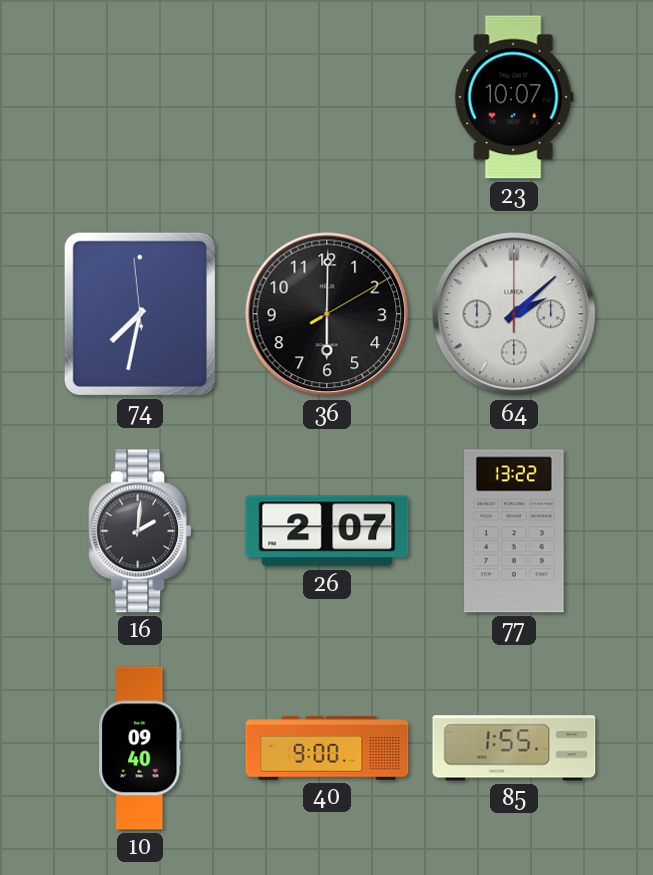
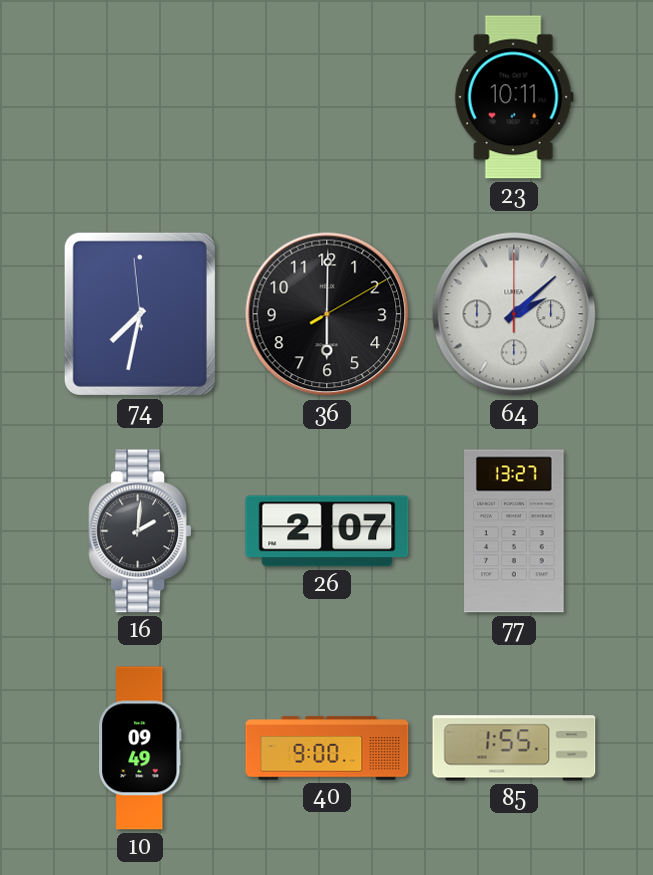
23: 10:07 -> 10:11
77: 13:22 -> 13:27
10: 09:40 -> 09:49
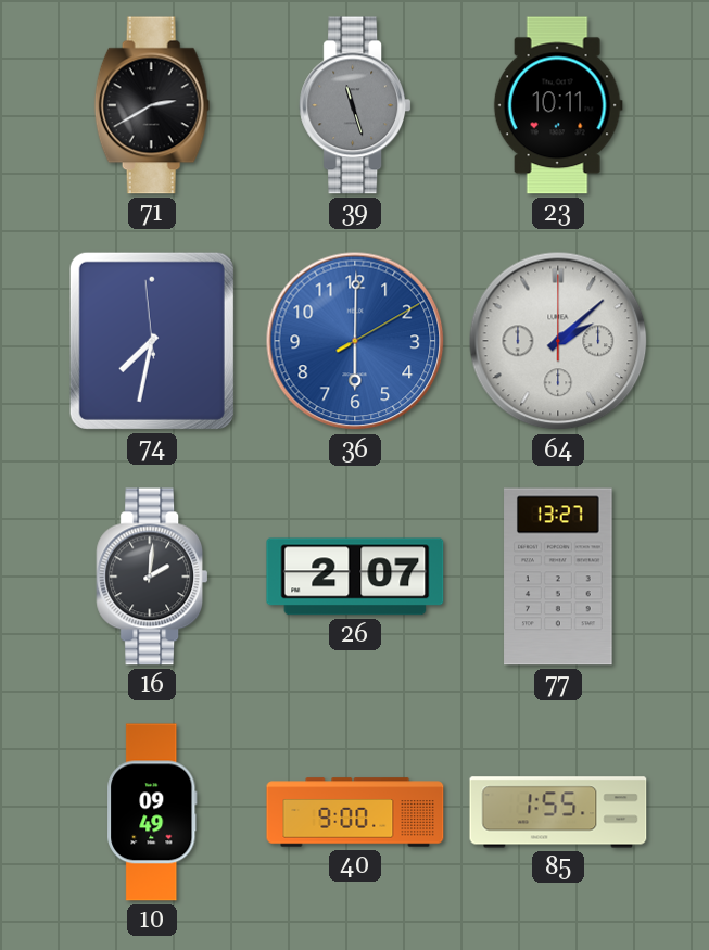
71: none -> 2:40
39: none -> 11:27
36 dial: black -> blue
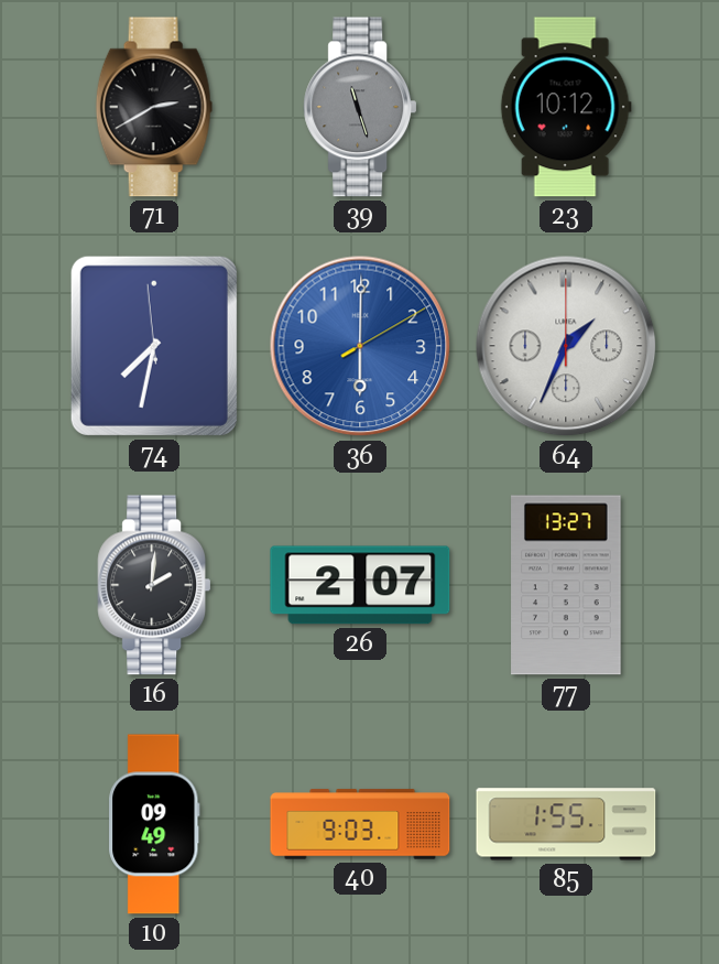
23: 10:11 -> 10:12
64: 2:08 -> 1:34
40: 9:00 -> 9:03
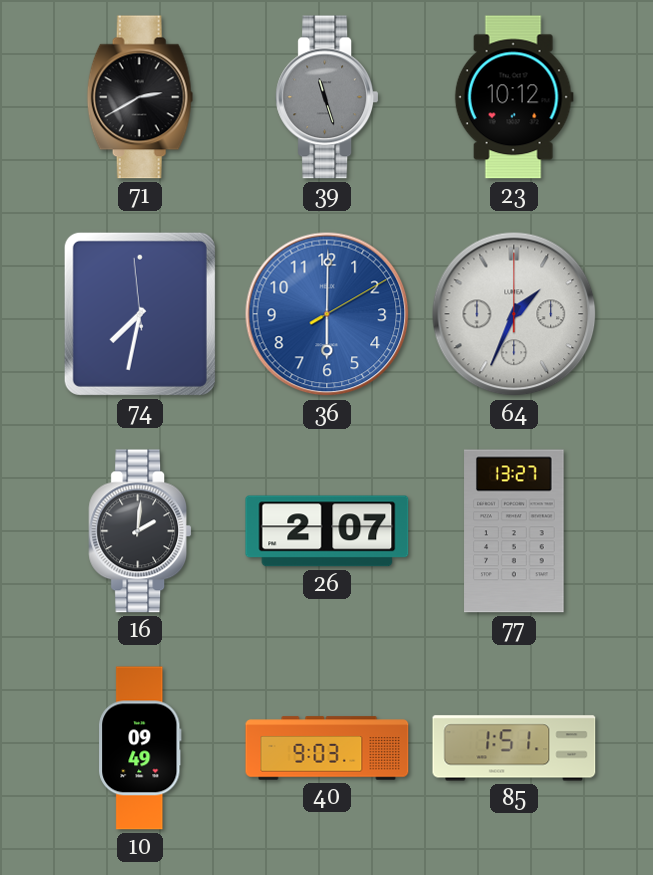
85: 1:55 -> 1:51
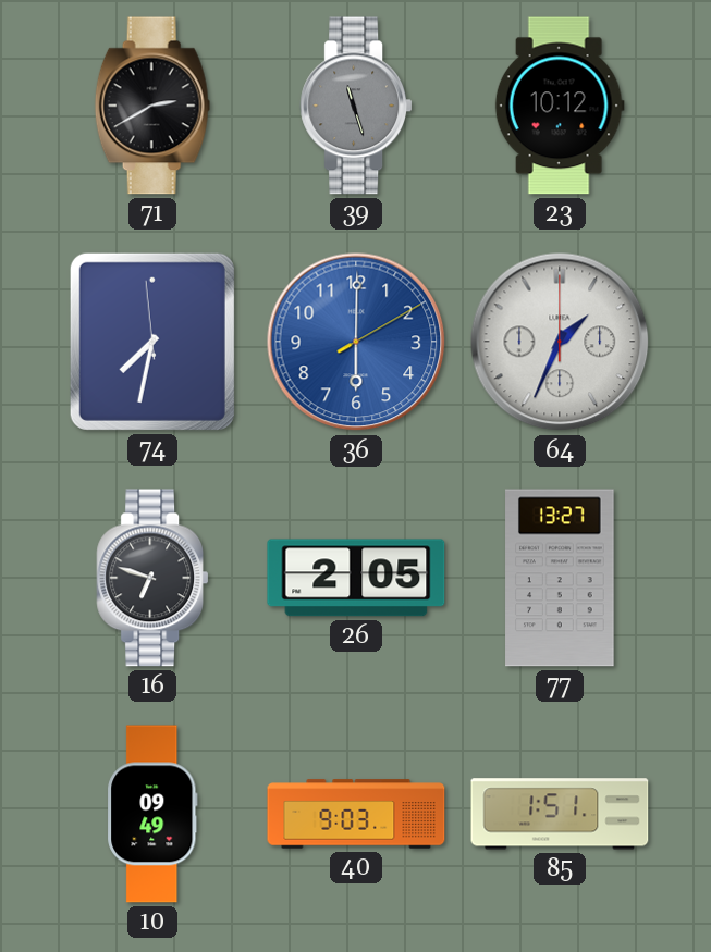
16: 2:01 -> 6:48
26: 2:07 -> 2:05
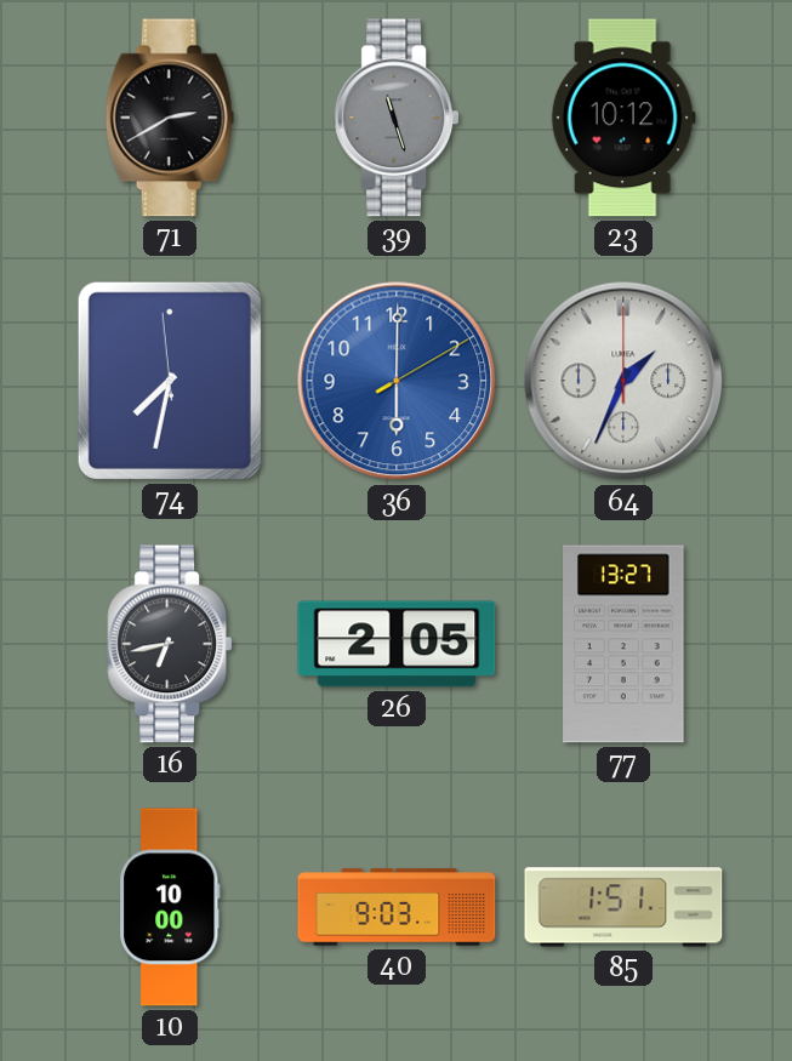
16: 6:48 -> 6:43
10: 09:49 -> 10:00
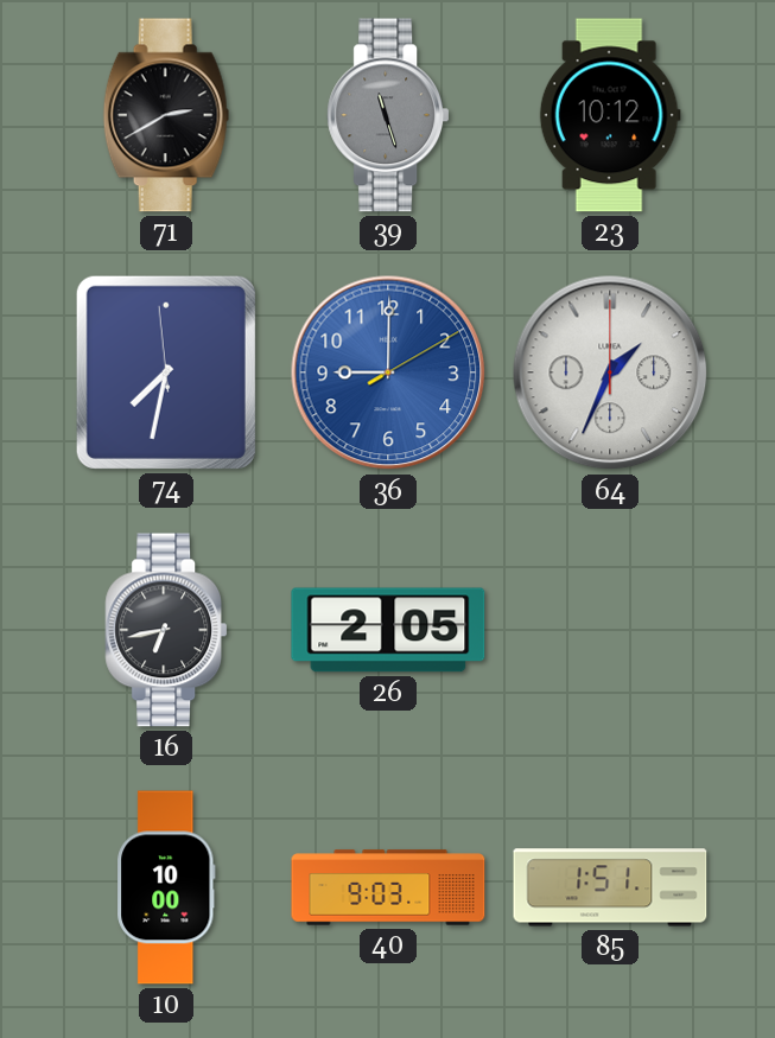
36: 6:00 -> 9:00
77: 13:27 -> none
